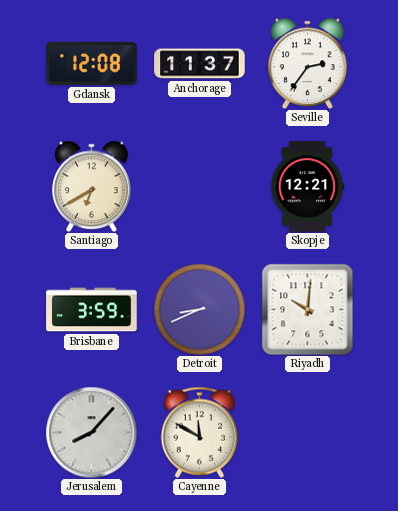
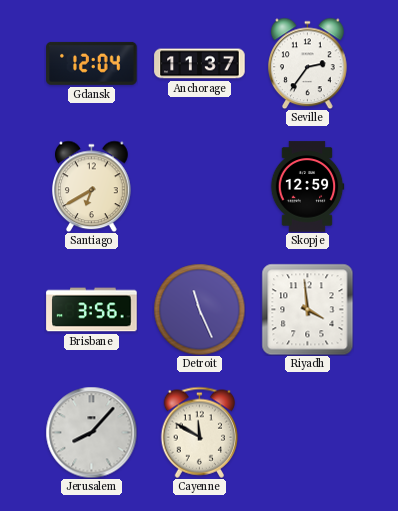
Gdansk: 12:08 -> 12:04
Skopje: 12:21 -> 12:59
Brisbane: 3:59 -> 3:56
Detroit: 8:41 -> 11:26
Riyadh: 10:01 -> 3:59
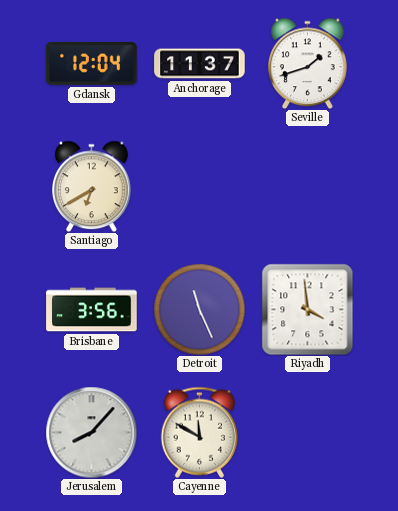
Seville: 2:36 -> 1:42
Skopje: 12:59 -> none
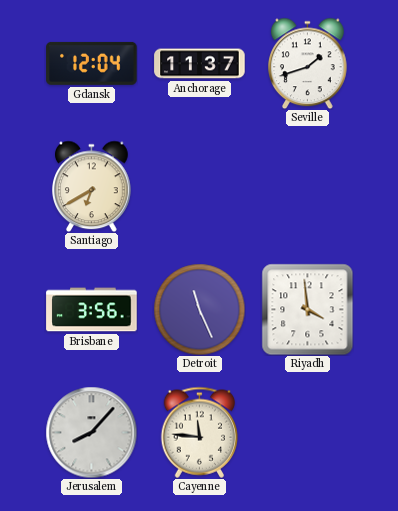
Cayenne: 11:50 -> 11:46
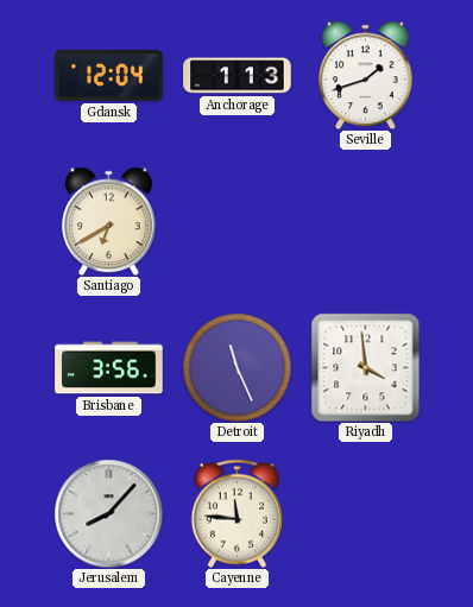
Anchorage: 11:37 -> 1:13
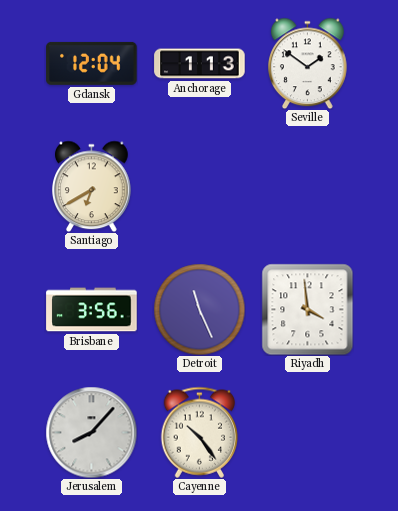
Seville: 1:42 -> 1:51
Cayenne: 11:46 -> 10:24
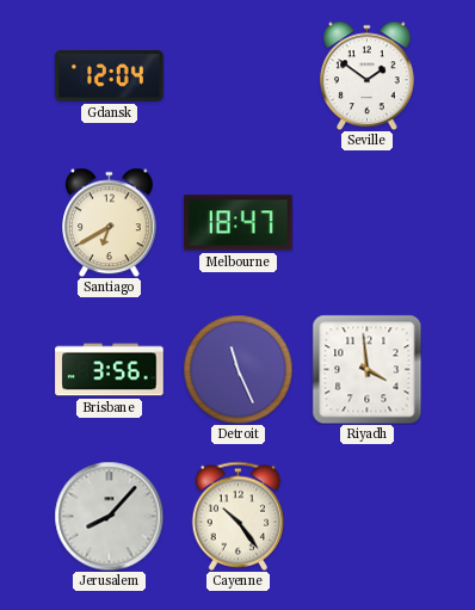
Anchorage: 1:13 -> none
Melbourne: none -> 18:47
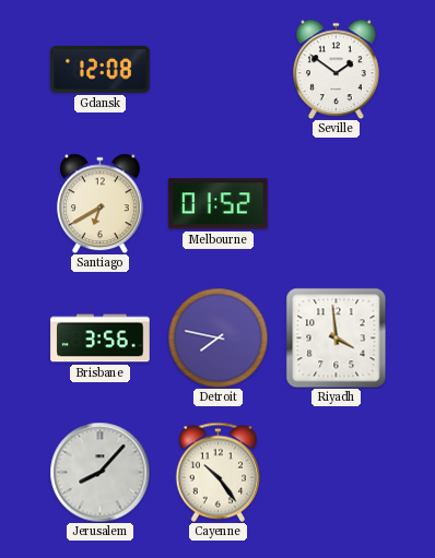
Gdansk: 12:04 -> 12:08
Melbourne: 18:47 -> 01:52
Detroit: 11:26 -> 7:47
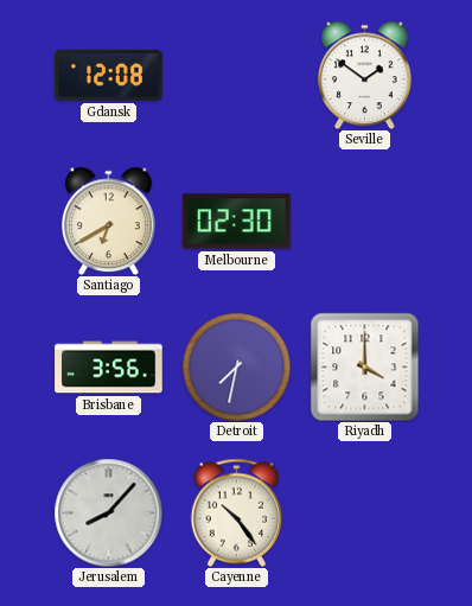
Melbourne: 01:52 -> 02:30
Detroit: 7:47 -> 7:32
Riyadh: 3:59 -> 4:00
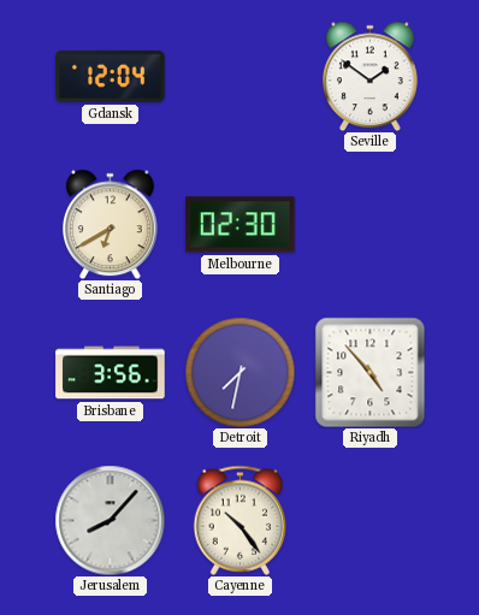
Gdansk: 12:08 -> 12:04
Riyadh: 4:00 -> 4:53
